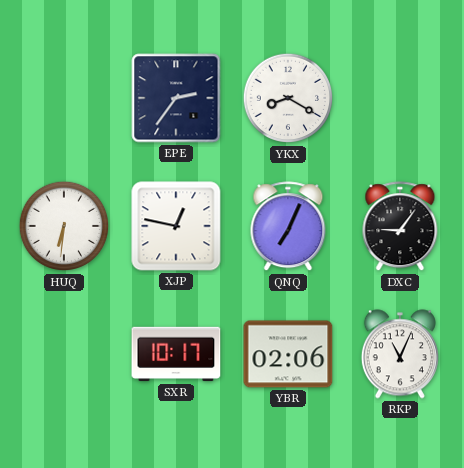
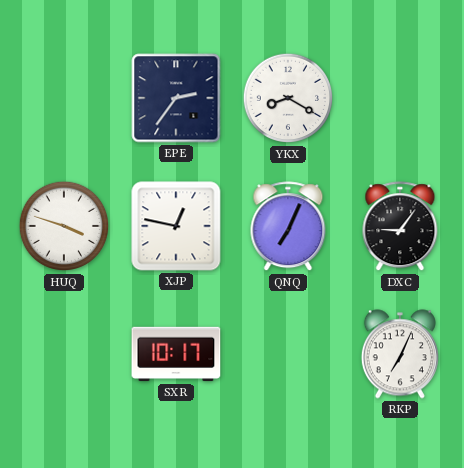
HUQ: 6:31 -> 3:48
YBR: 02:06 -> none
RKP: 11:04 -> 7:04
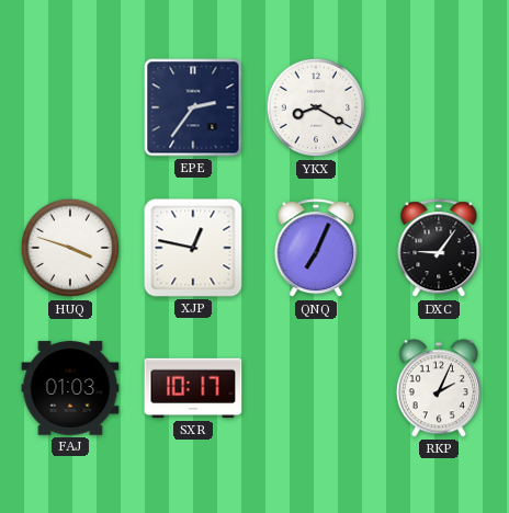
FAJ: none -> 01:03
RKP: 7:04 -> 2:04
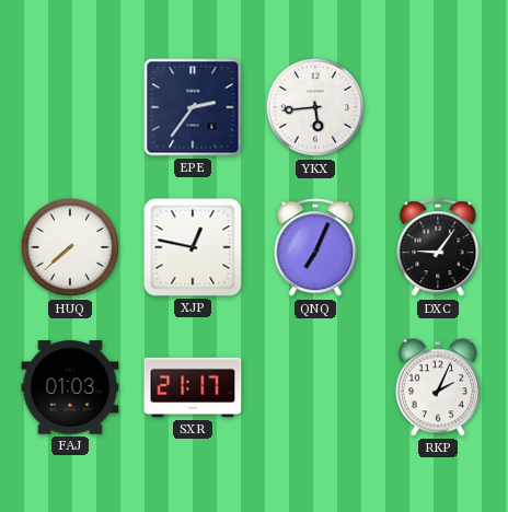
YKX: 8:20 -> 5:44
HUQ: 3:48 -> 7:38
SXR: 10:17 -> 21:17
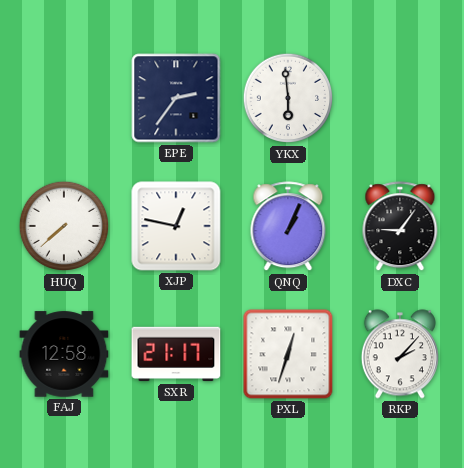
YKX: 5:44 -> 5:59
QNQ: 7:04 -> 1:04
FAJ: 01:03 -> 12:58
PXL: none -> 12:33
RKP: 2:04 -> 2:07
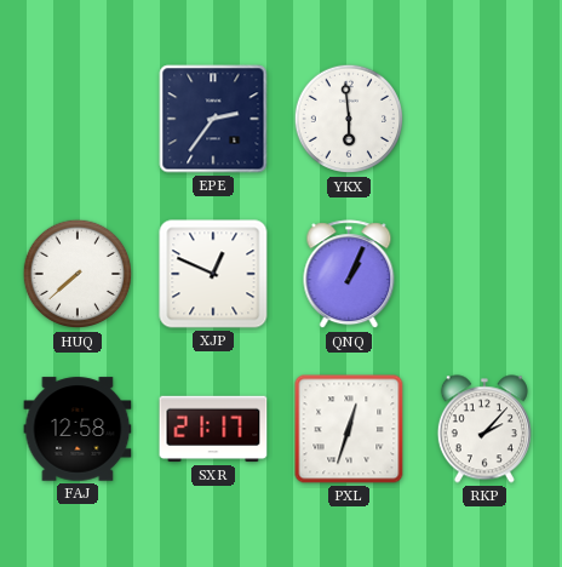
XJP: 12:47 -> 12:49
DXC: 9:06 -> none
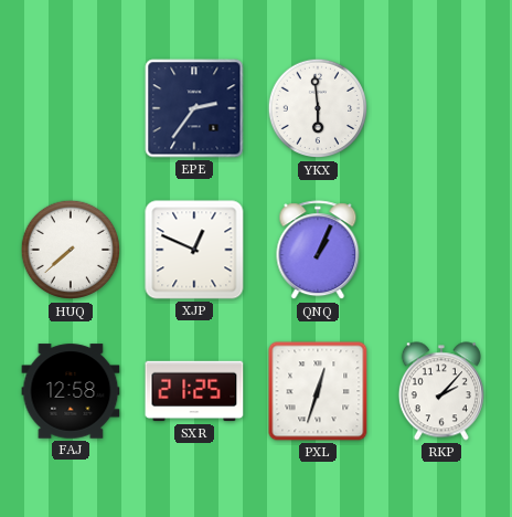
SXR: 21:17 -> 21:25
